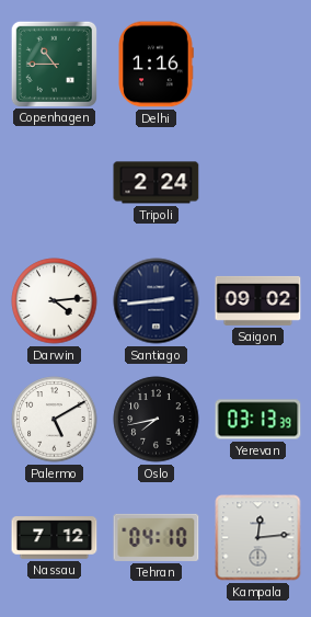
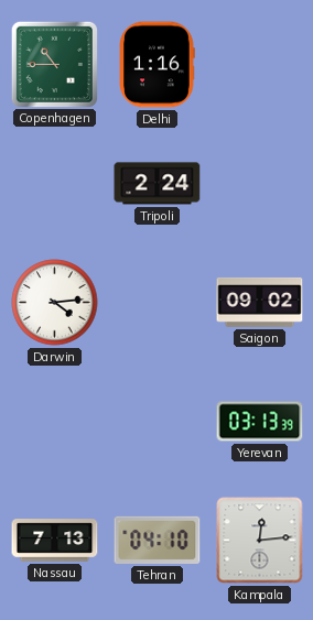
Santiago: 2:44 -> none
Palermo: 5:10 -> none
Oslo: 7:43 -> none
Nassau: 7:12 -> 7:13
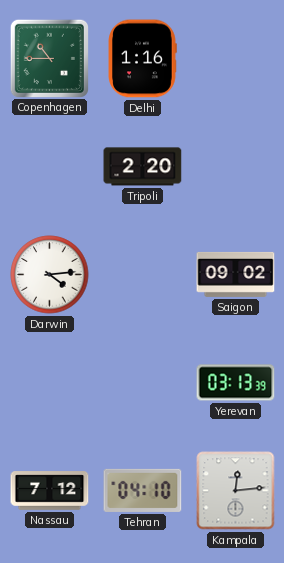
Tripoli: 2:24 -> 2:20
Nassau: 7:13 -> 7:12
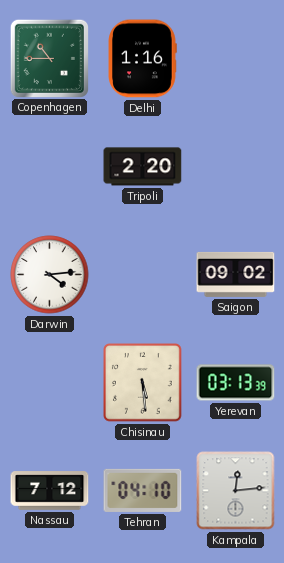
Chisinau: none -> 5:29
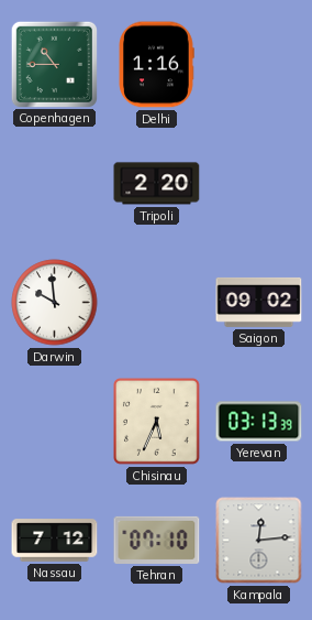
Darwin: 4:14 -> 9:59
Chisinau: 5:29 -> 5:34
Tehran: 04:10 -> 07:10
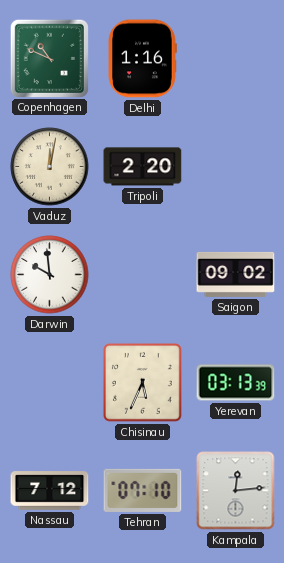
Copenhagen: 10:45 -> 10:49
Vaduz: none -> 12:02
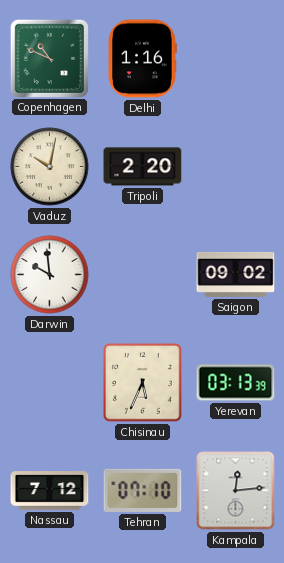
Vaduz: 12:02 -> 10:02
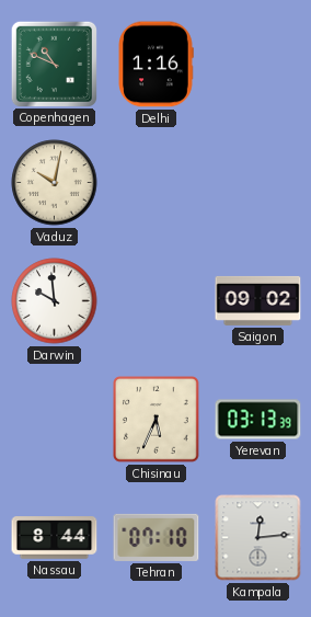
Tripoli: 2:20 -> none
Nassau: 7:12 -> 8:44
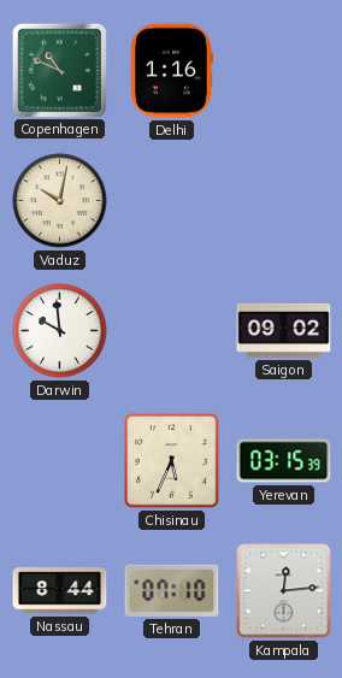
Yerevan: 03:13 -> 03:15
